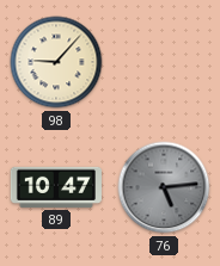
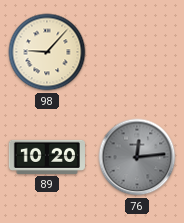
89: 10:47 -> 10:20
76: 5:14 -> 12:14
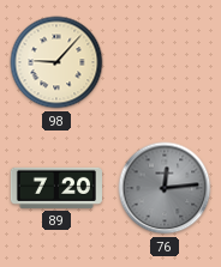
89: 10:20 -> 7:20
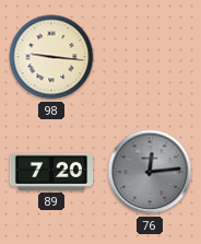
98: 9:07 -> 9:16
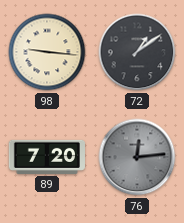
72: none -> 1:09
